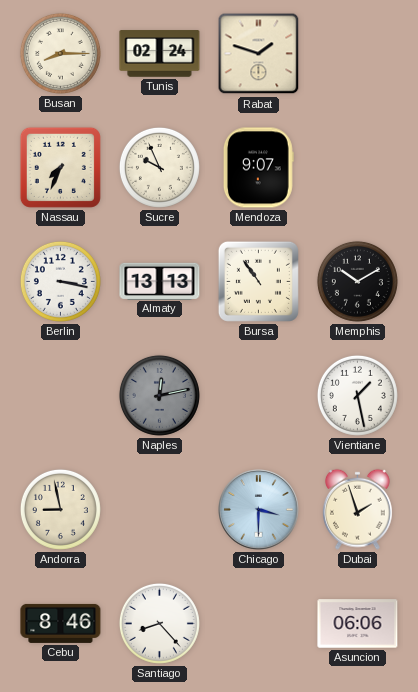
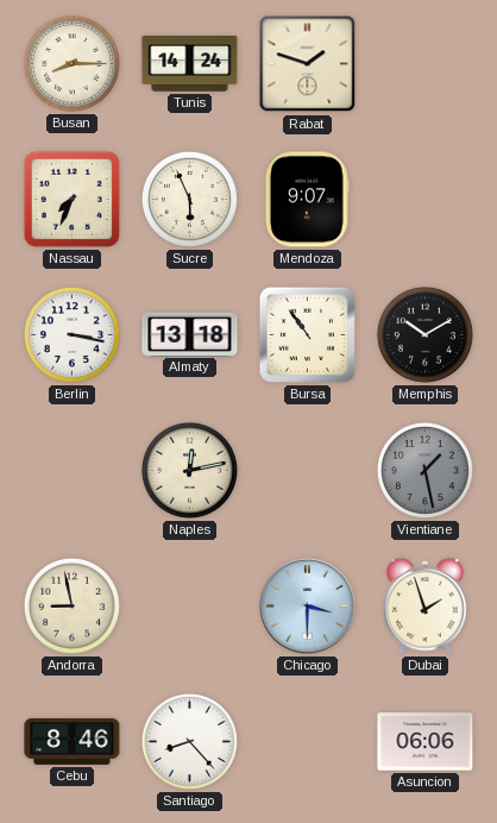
Tunis: 02:24 -> 14:24
Sucre: 9:56 -> 5:56
Almaty: 13:13 -> 13:18
Naples dial: grey -> cream
Vientiane dial: white -> grey
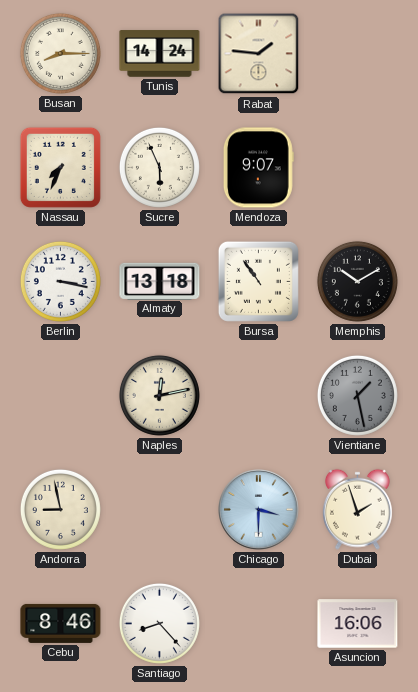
Rabat: 1:48 -> 1:46
Asuncion: 06:06 -> 16:06
